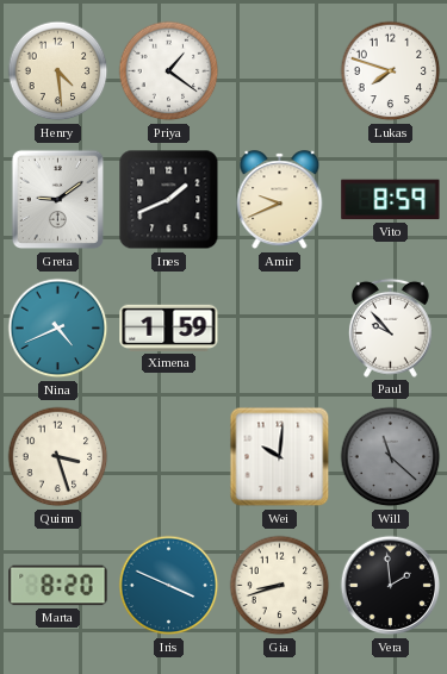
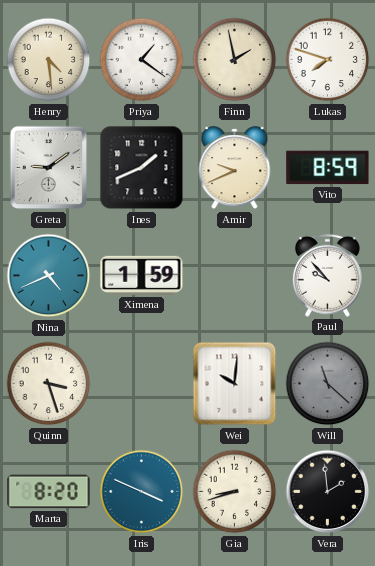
Finn: none -> 1:58
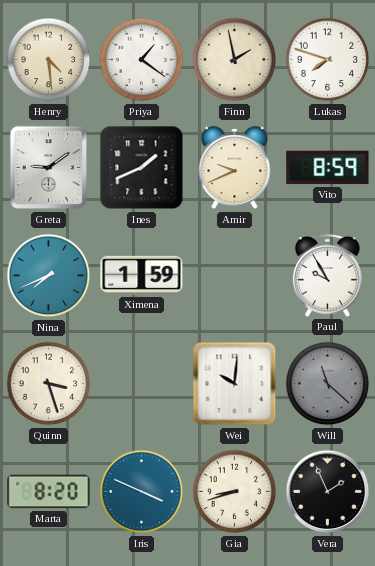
Nina: 4:41 -> 7:41
Paul: 9:53 -> 9:55
Vera: 1:59 -> 1:56
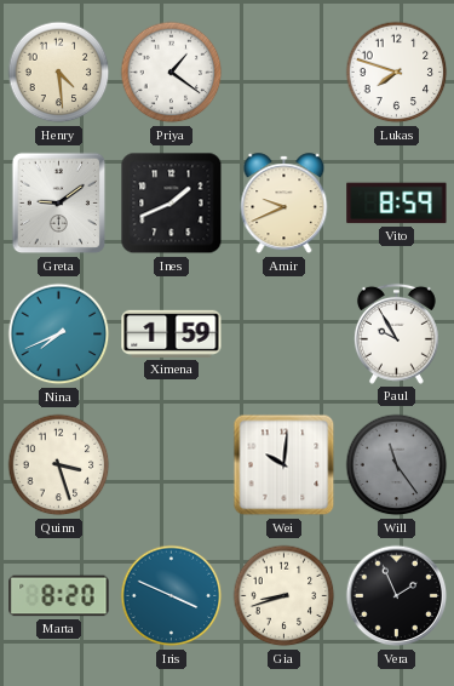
Finn: 1:58 -> none
Will: 11:22 -> 11:24
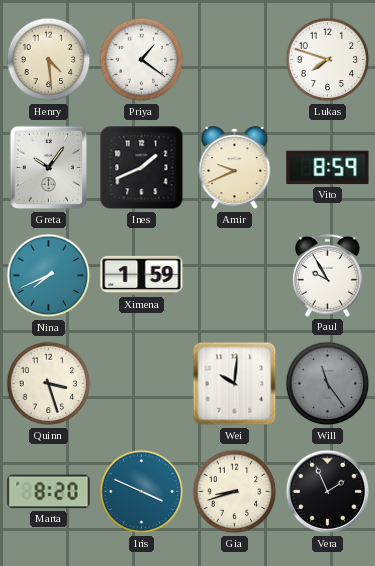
Greta: 9:09 -> 10:06
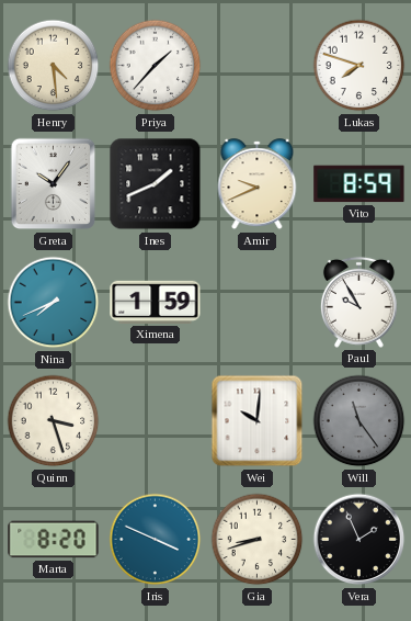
Priya: 1:21 -> 1:37
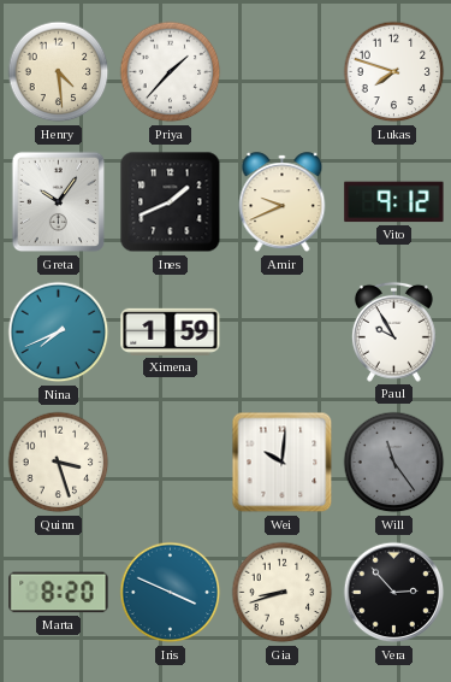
Vito: 8:59 -> 9:12
Vera: 1:56 -> 2:53
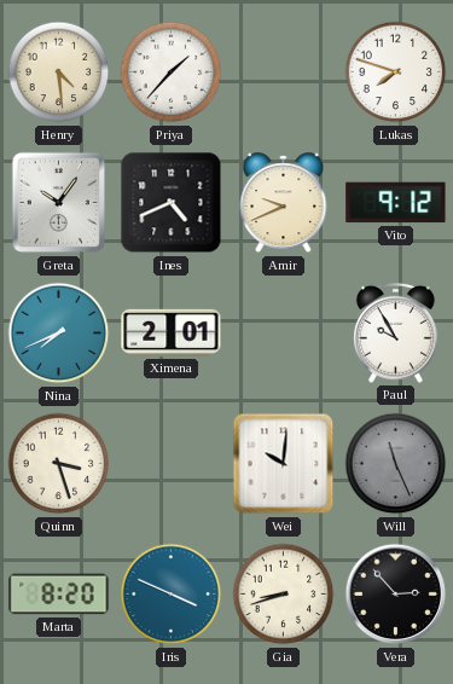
Ines: 1:41 -> 4:41
Ximena: 1:59 -> 2:01
Will: 11:24 -> 11:26
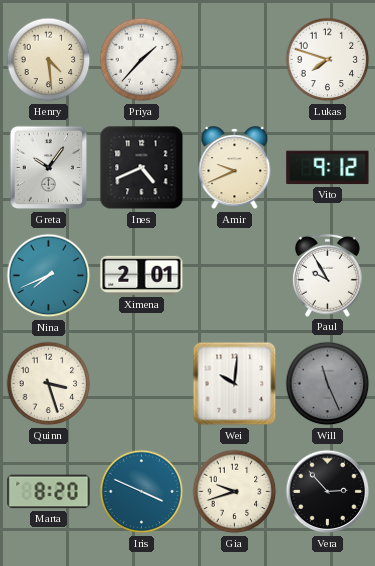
Gia: 8:42 -> 9:42
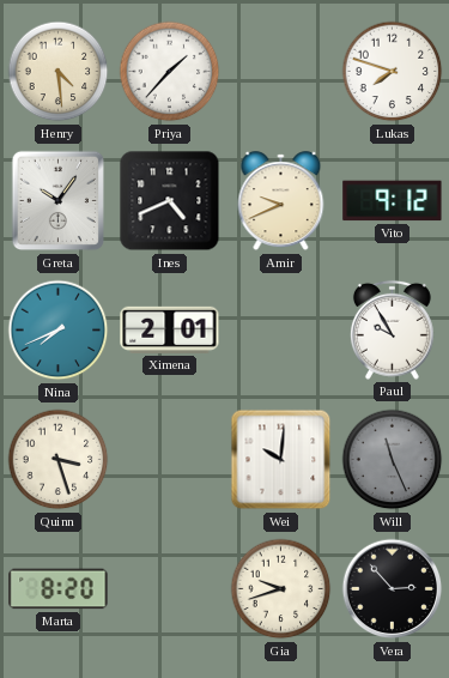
Iris: 3:49 -> none
